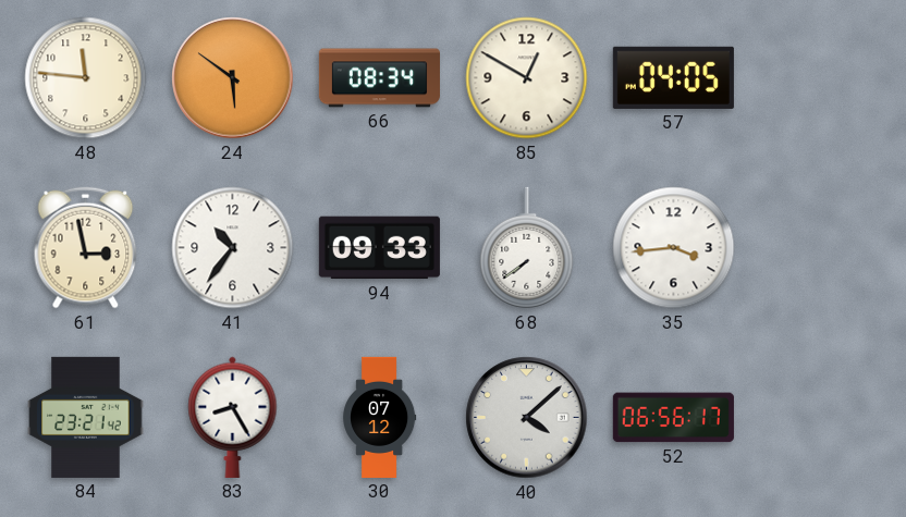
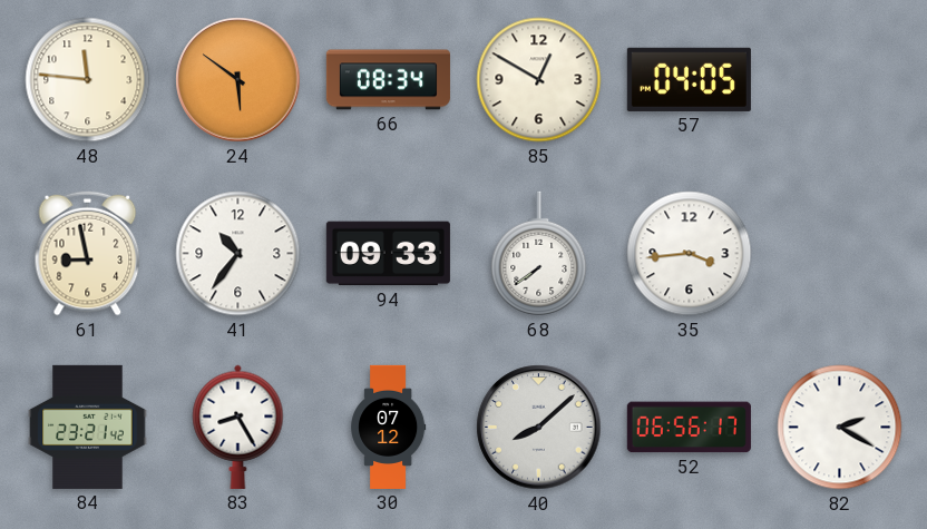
61: 2:58 -> 8:58
40: 4:08 -> 8:08
82: none -> 2:20
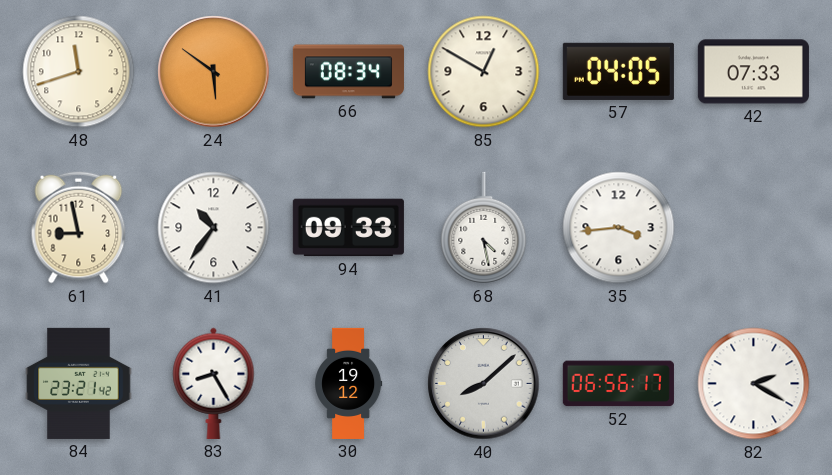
48: 11:46 -> 11:42
42: none -> 07:33
68: 7:39 -> 4:28
30: 07:12 -> 19:12
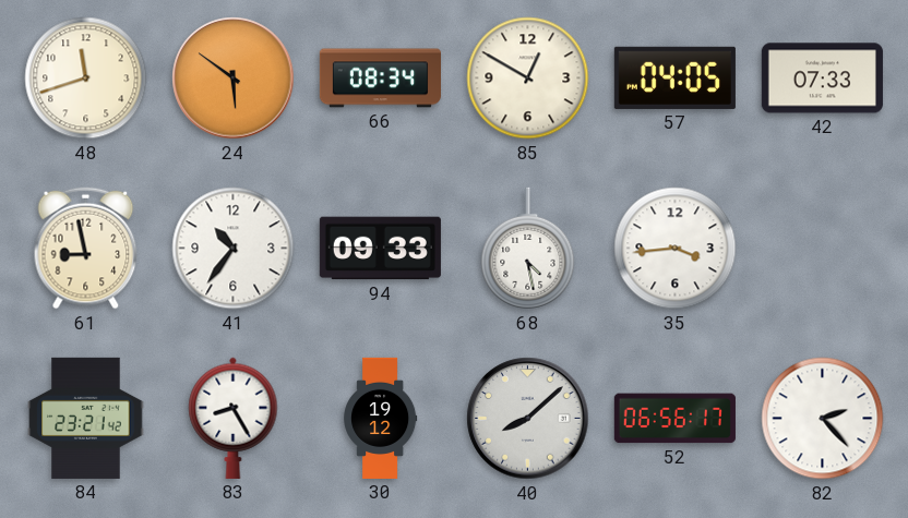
82: 2:20 -> 2:23
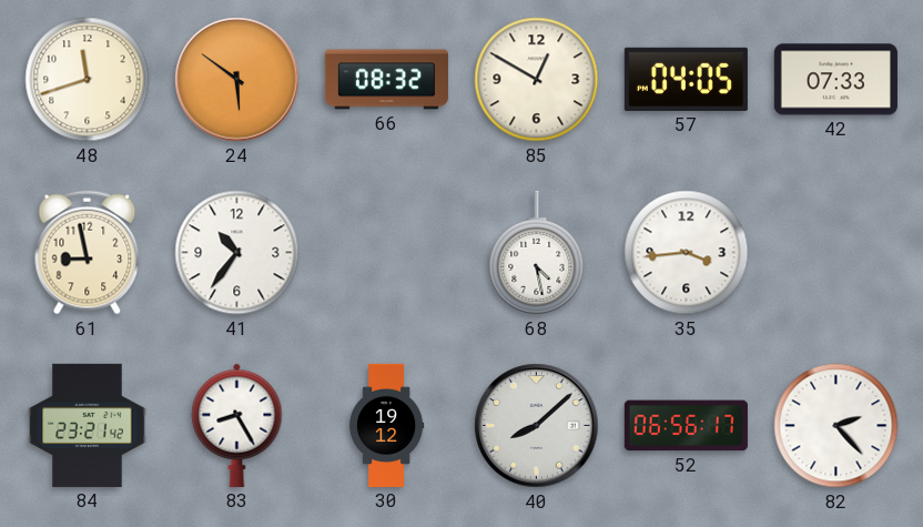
66: 08:34 -> 08:32
94: 09:33 -> none
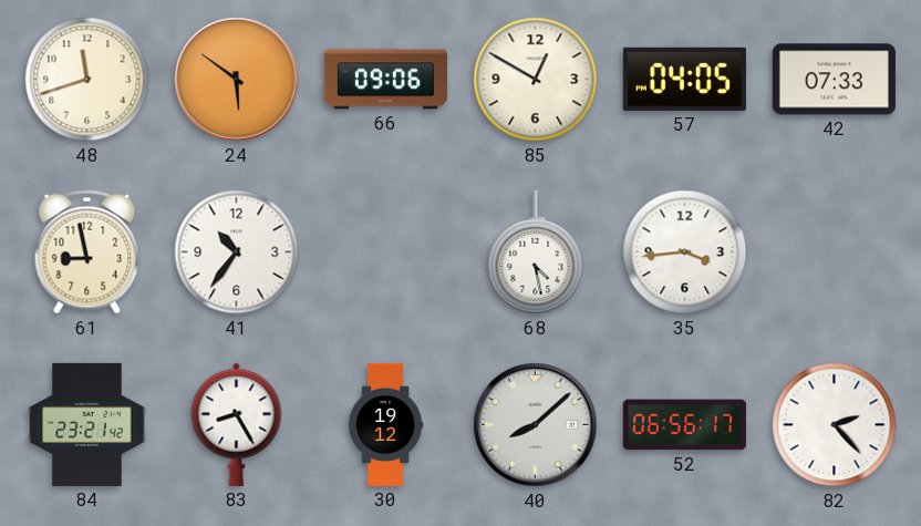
66: 08:32 -> 09:06
